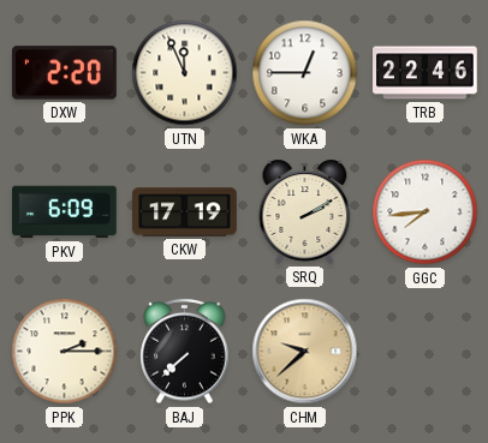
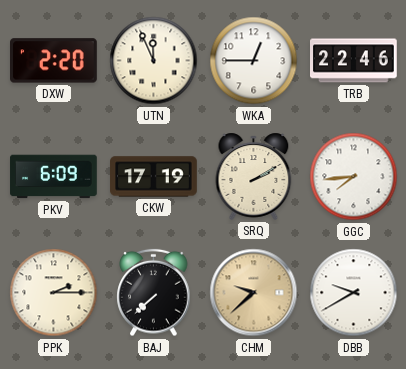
DBB: none -> 9:40
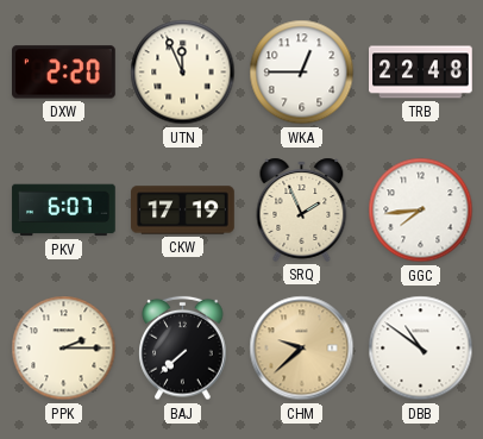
TRB: 22:46 -> 22:48
PKV: 6:09 -> 6:07
SRQ: 2:10 -> 1:56
DBB: 9:40 -> 10:51
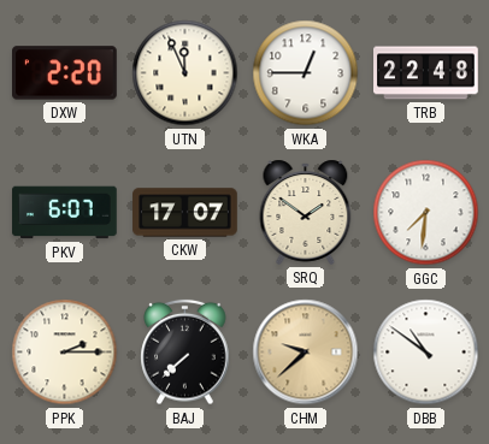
CKW: 17:19 -> 17:07
SRQ: 1:56 -> 1:51
GGC: 7:44 -> 7:31
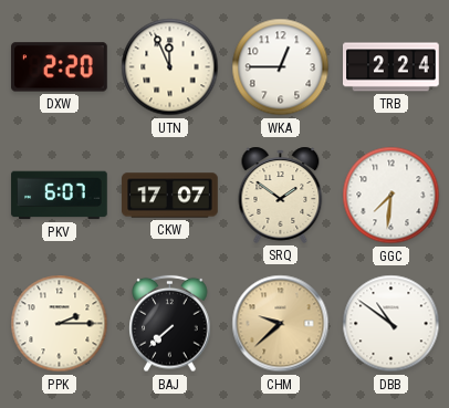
TRB: 22:48 -> 2:24
